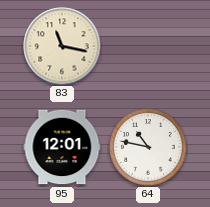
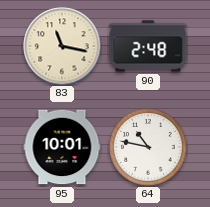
90: none -> 2:48
95: 12:01 -> 10:01
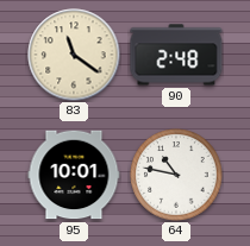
83: 11:17 -> 11:21
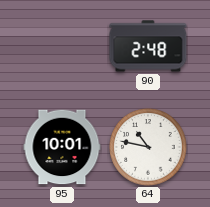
83: 11:21 -> none
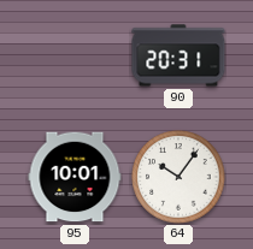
90: 2:48 -> 20:31
64: 10:47 -> 10:06
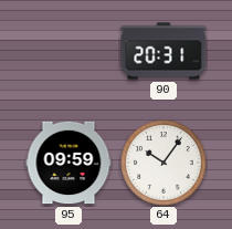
95: 10:01 -> 09:59
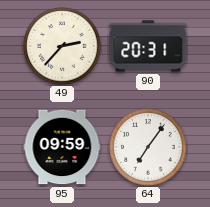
49: none -> 2:37
64: 10:06 -> 7:06
